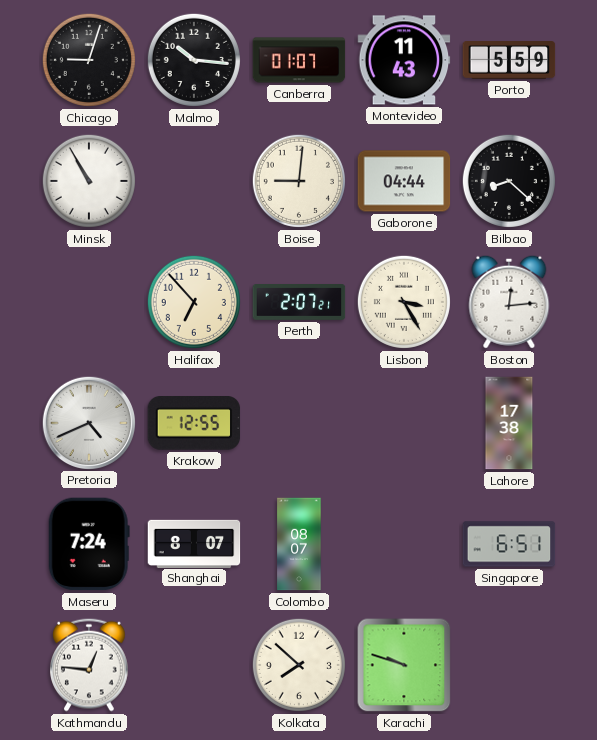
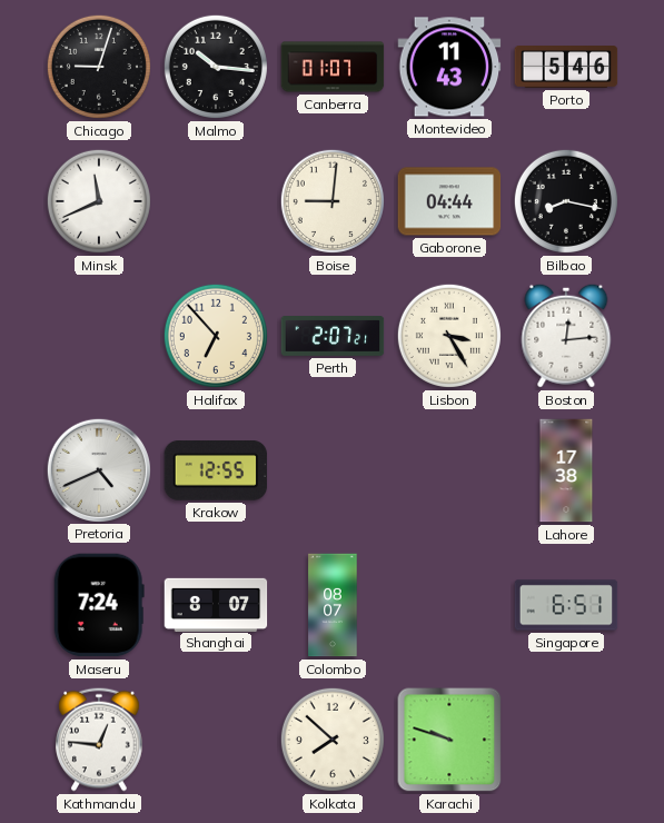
Porto: 5:59 -> 5:46
Minsk: 10:55 -> 11:41
Bilbao: 8:22 -> 8:17
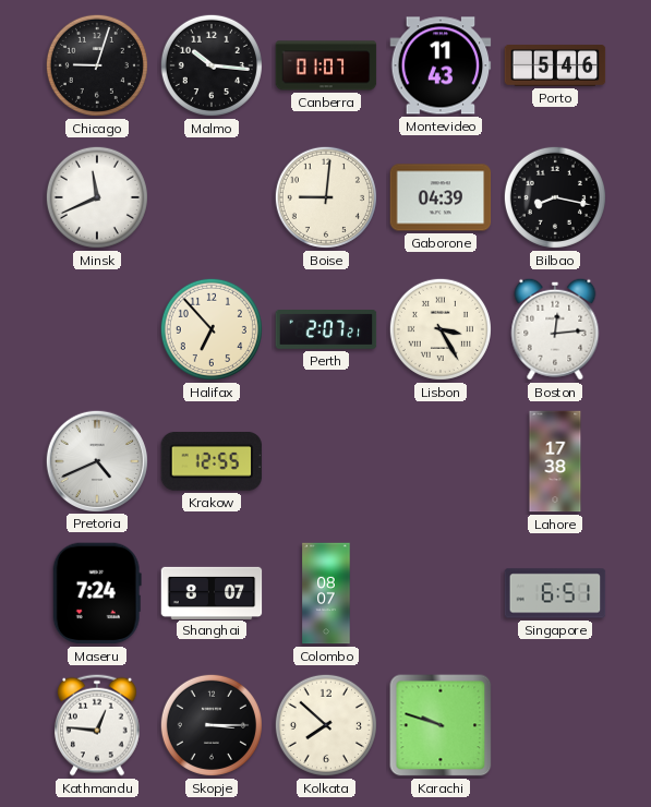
Gaborone: 04:44 -> 04:39
Skopje: none -> 3:15
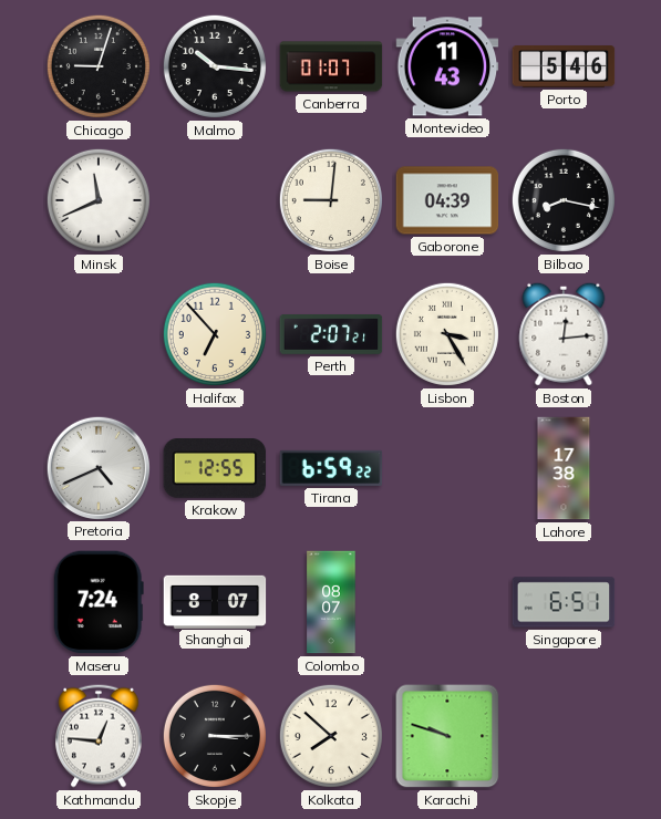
Tirana: none -> 6:59
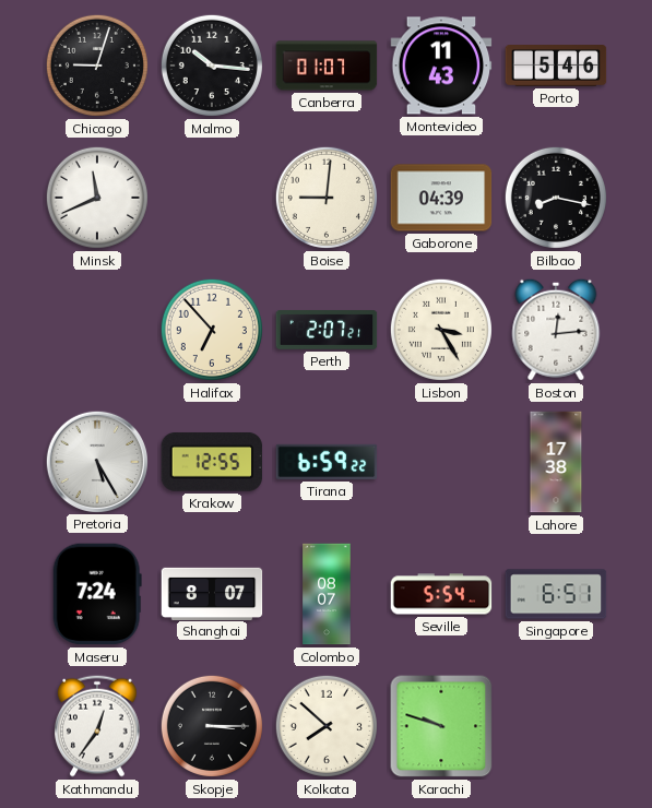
Pretoria: 4:41 -> 5:25
Seville: none -> 5:54
Kathmandu: 12:46 -> 12:36
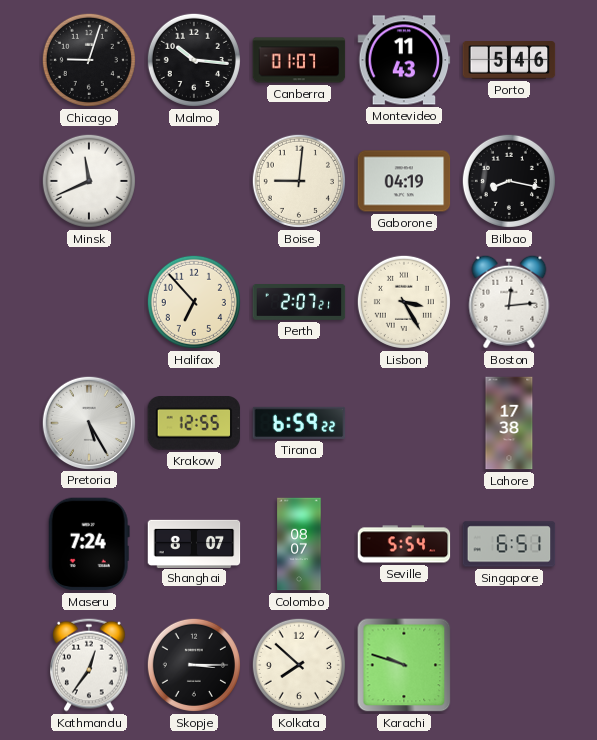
Gaborone: 04:39 -> 04:19
